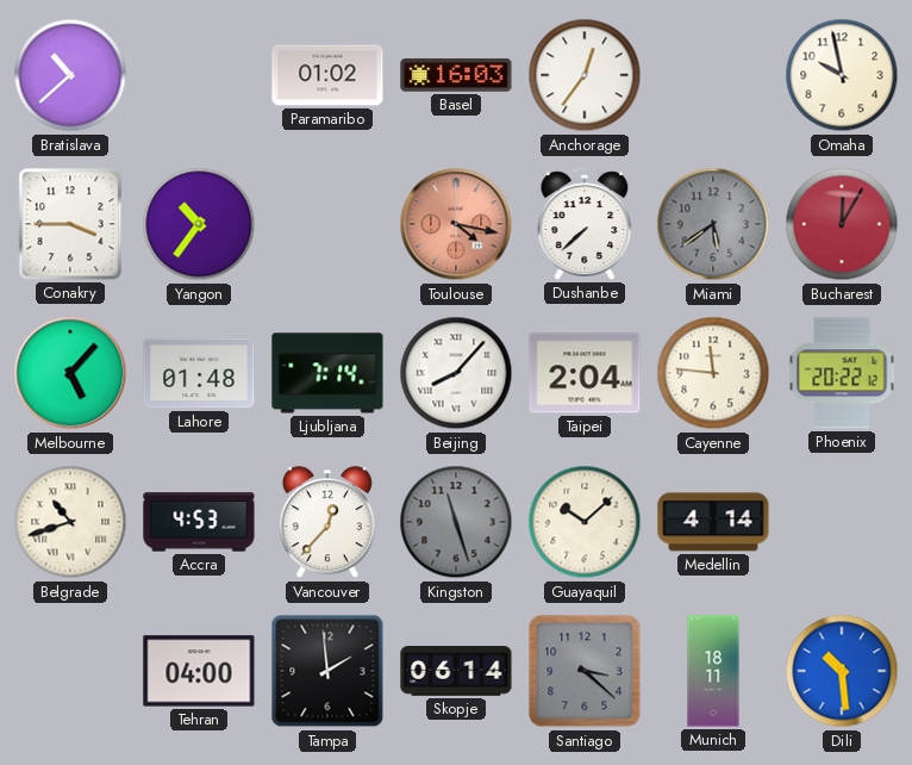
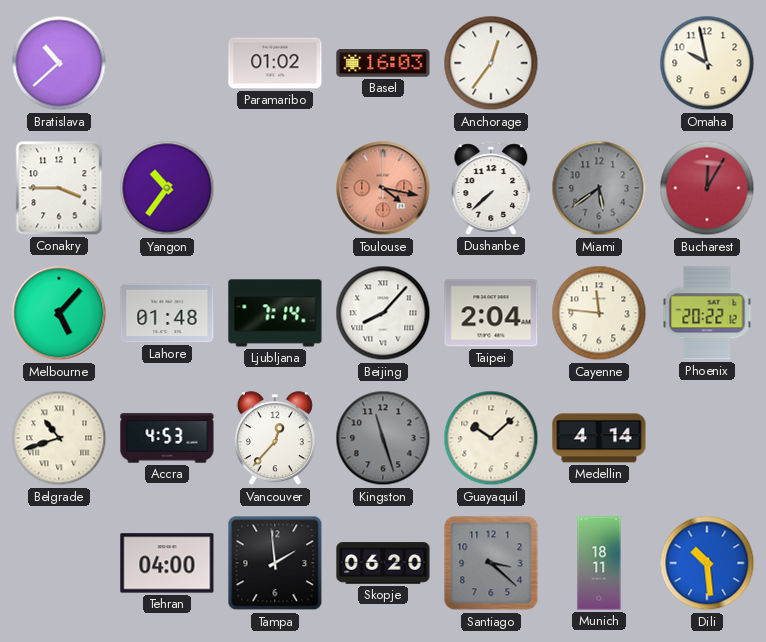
Skopje: 06:14 -> 06:20
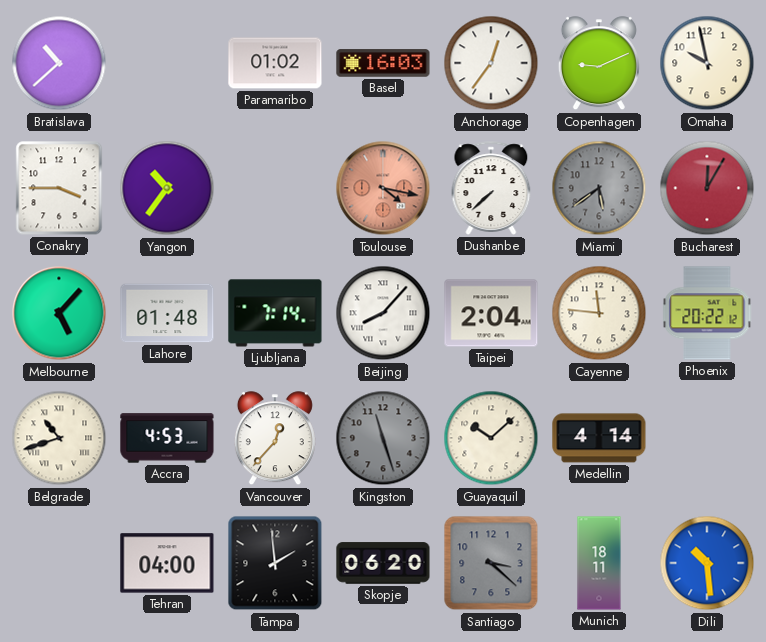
Copenhagen: none -> 9:11
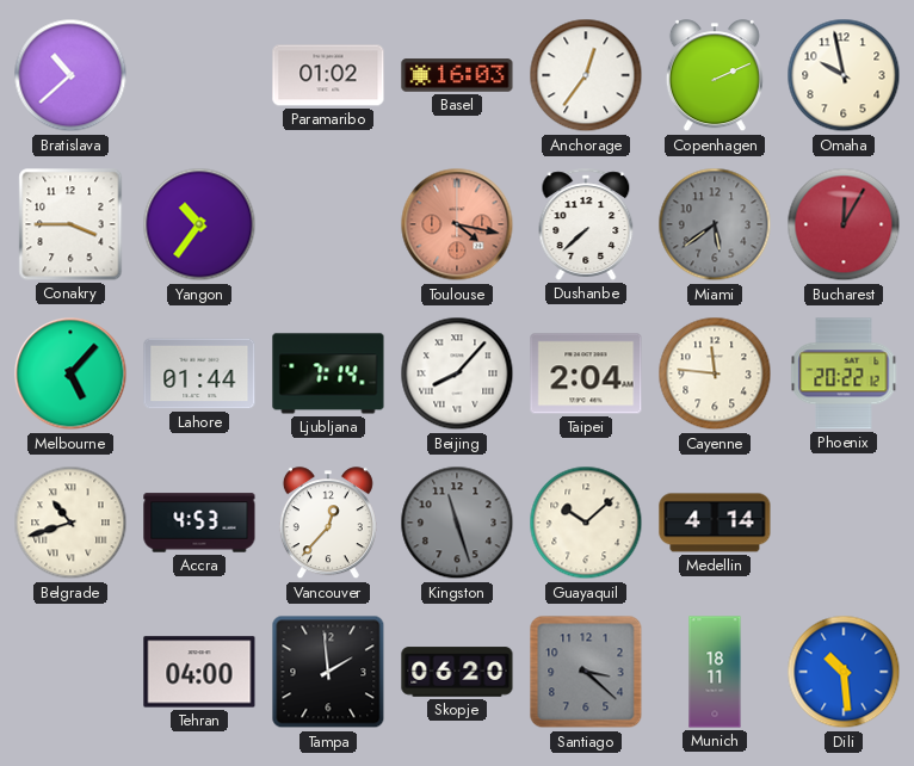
Copenhagen: 9:11 -> 2:11
Lahore: 01:48 -> 01:44
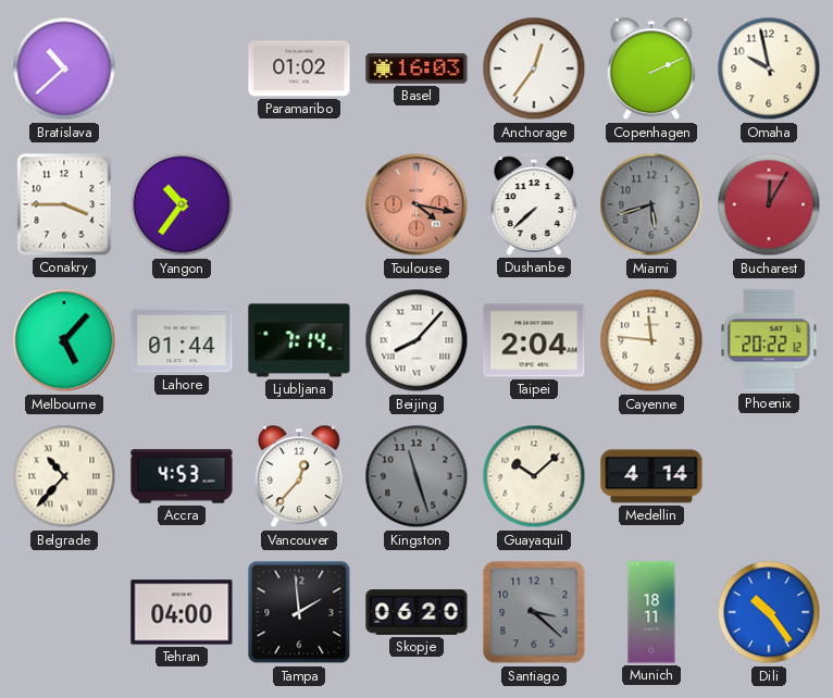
Miami: 5:39 -> 5:42
Belgrade: 10:42 -> 10:37
Dili: 10:29 -> 10:24
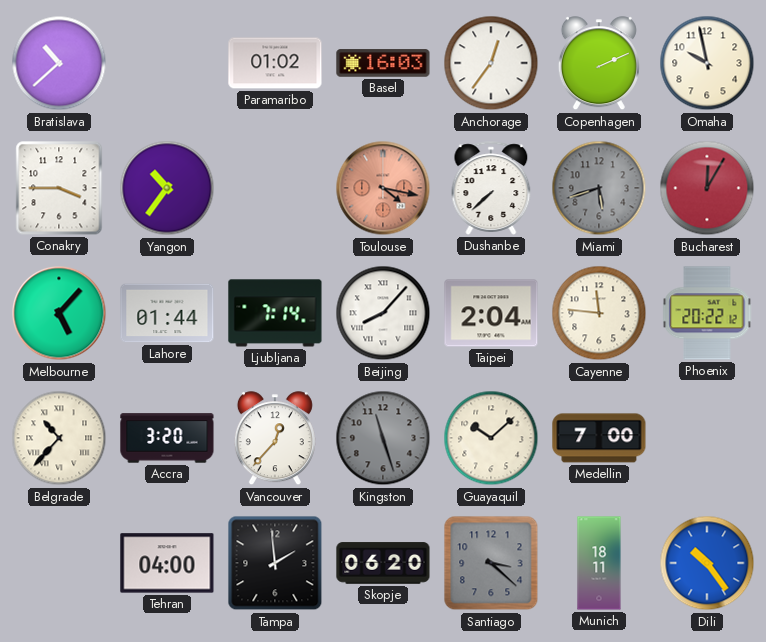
Accra: 4:53 -> 3:20
Medellin: 4:14 -> 7:00
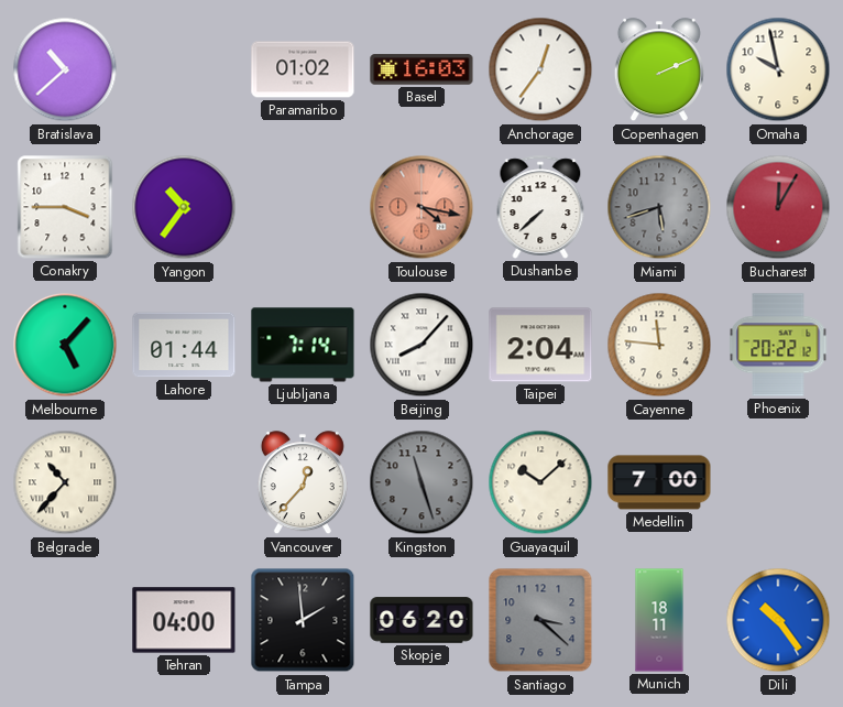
Accra: 3:20 -> none
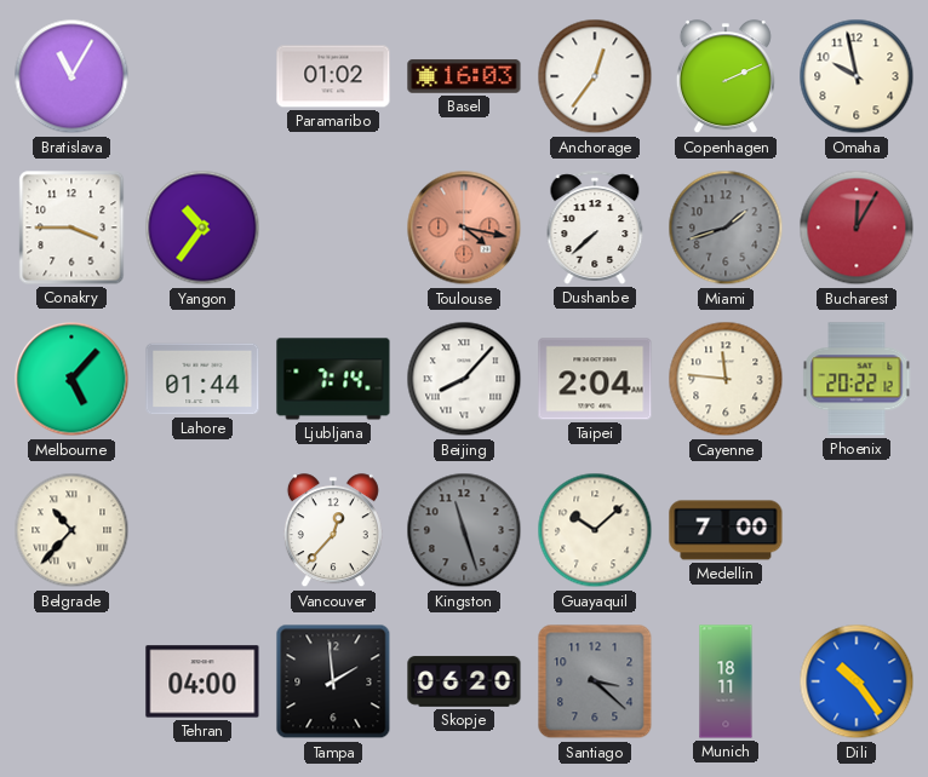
Bratislava: 10:38 -> 11:05
Miami: 5:42 -> 1:42
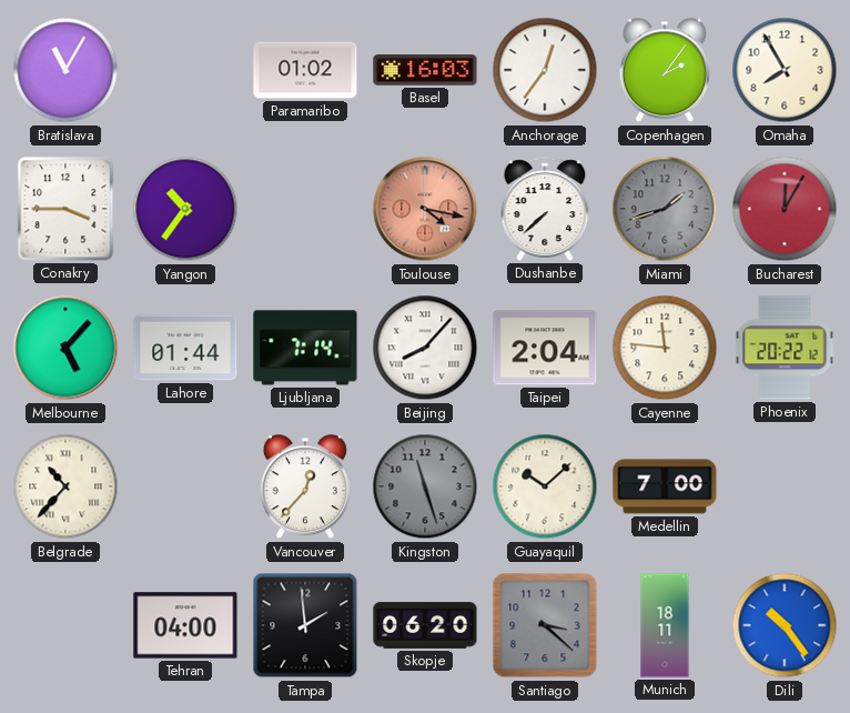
Copenhagen: 2:11 -> 2:06
Omaha: 9:58 -> 7:55
